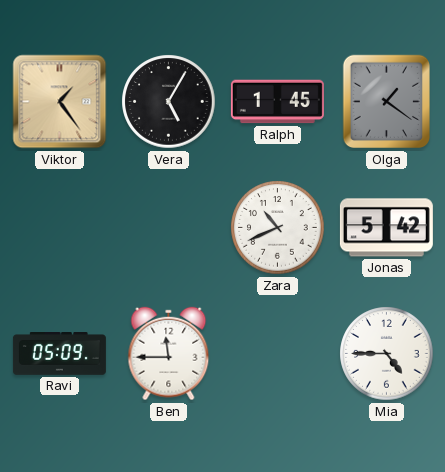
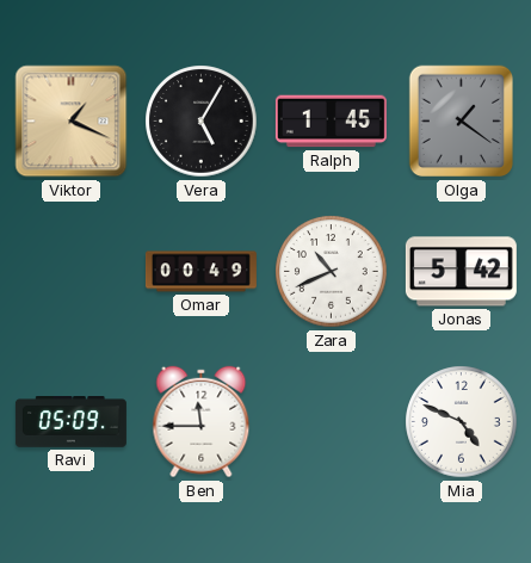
Viktor: 1:24 -> 1:19
Omar: none -> 00:49
Mia: 4:45 -> 4:49
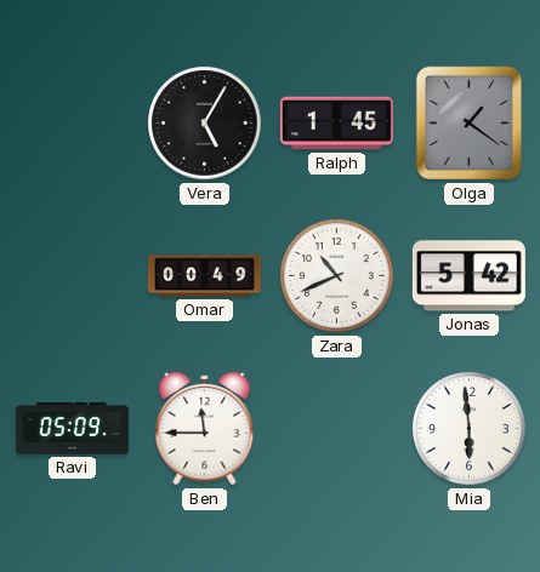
Viktor: 1:19 -> none
Mia: 4:49 -> 5:59
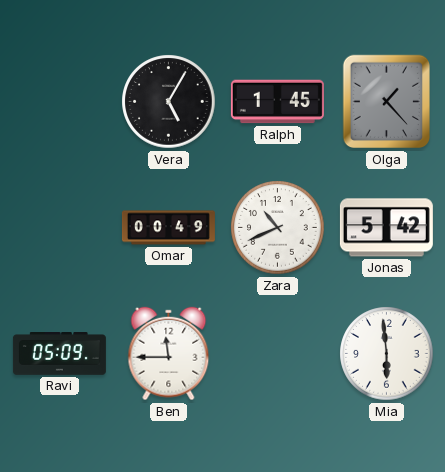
Olga: 1:21 -> 1:23
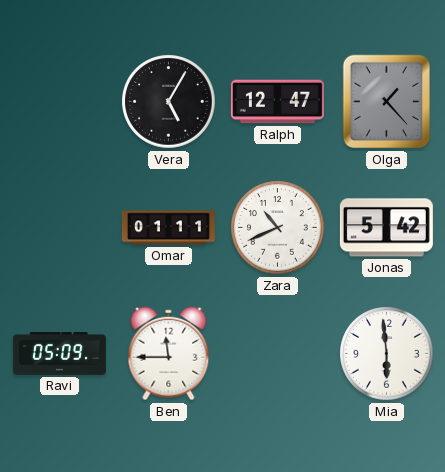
Ralph: 1:45 -> 12:47
Omar: 00:49 -> 01:11
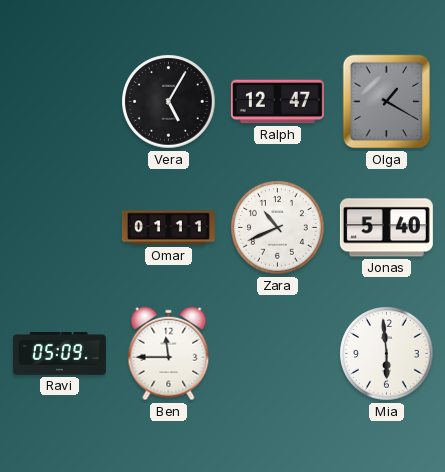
Olga: 1:23 -> 1:20
Jonas: 5:42 -> 5:40
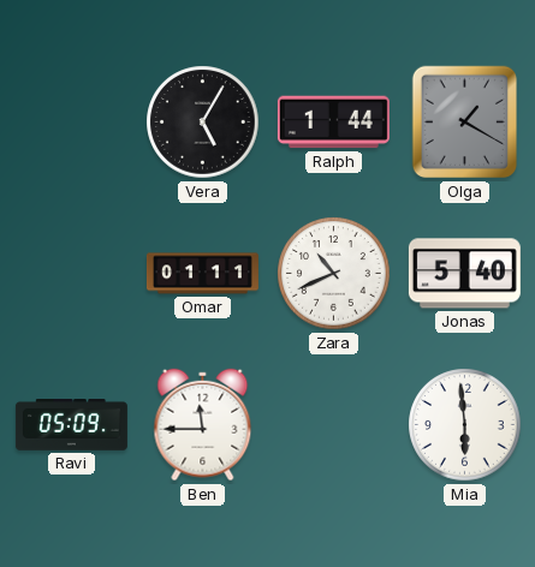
Ralph: 12:47 -> 1:44
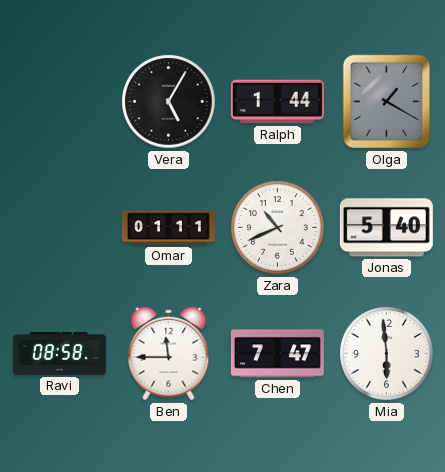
Ravi: 05:09 -> 08:58
Chen: none -> 7:47
